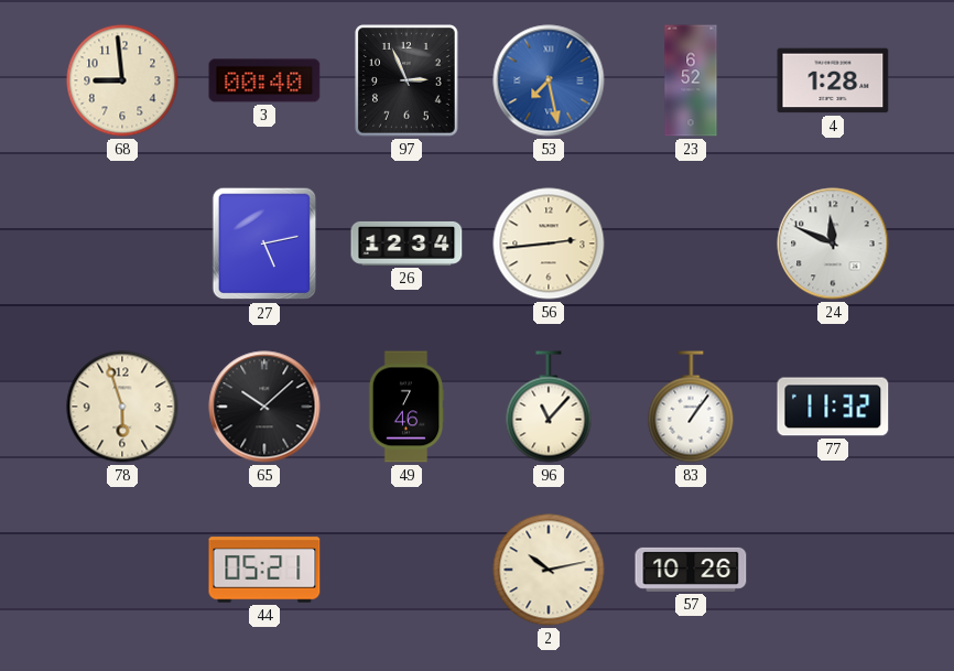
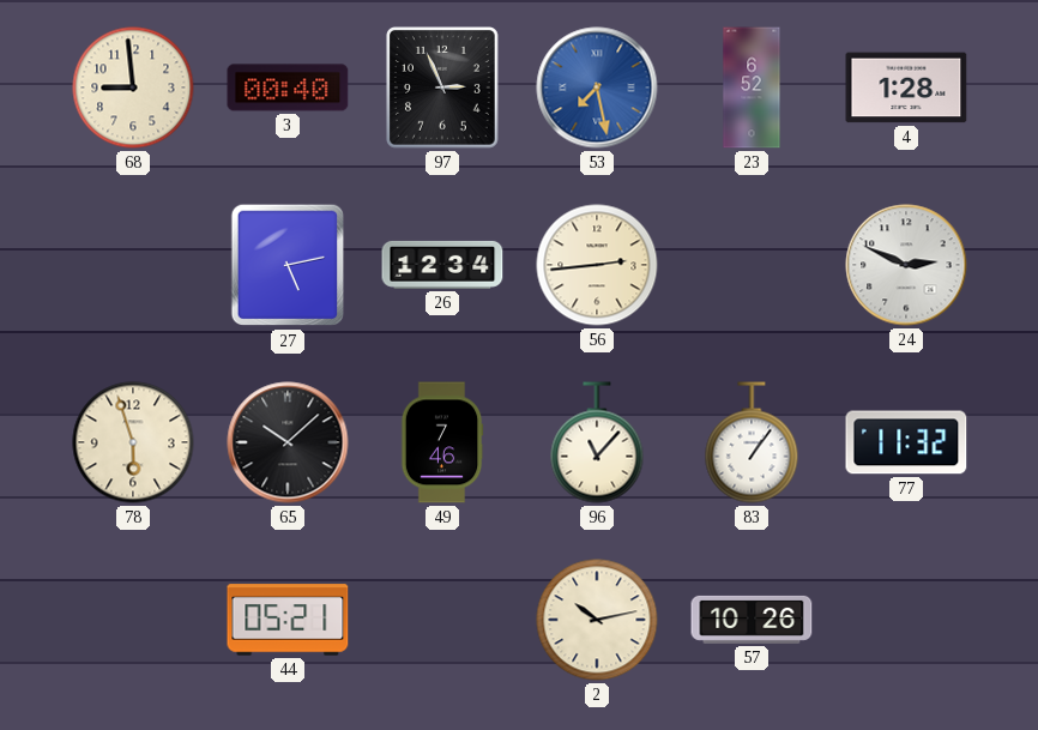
24: 11:49 -> 2:49
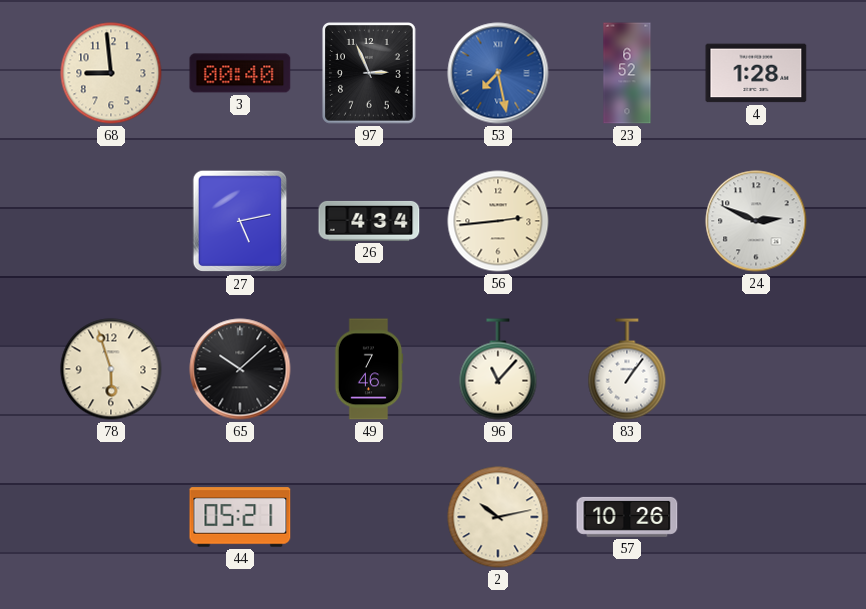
26: 12:34 -> 4:34
77: 11:32 -> none
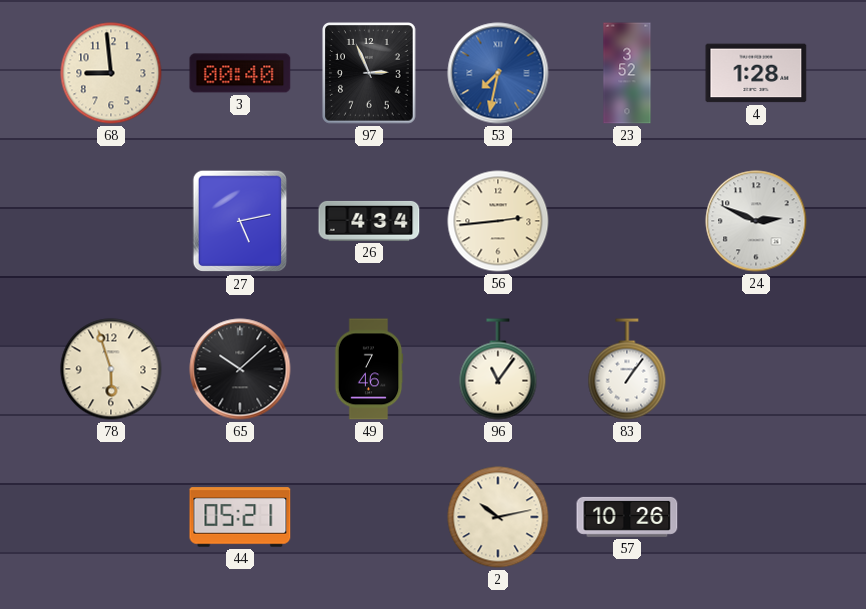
53: 7:28 -> 7:32
23: 6:52 -> 3:52
96: 11:07 -> 11:06
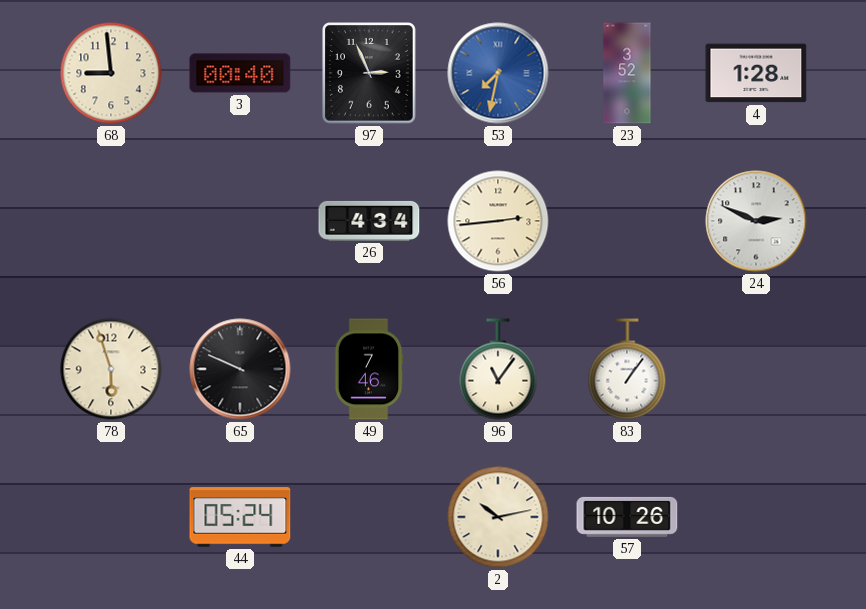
27: 5:13 -> none
65: 10:08 -> 9:49
44: 05:21 -> 05:24
